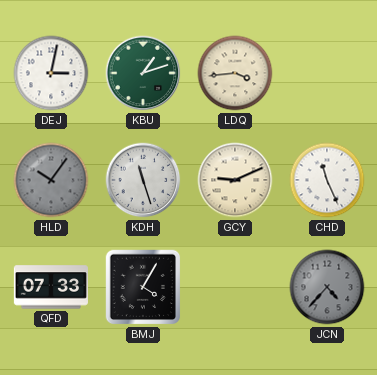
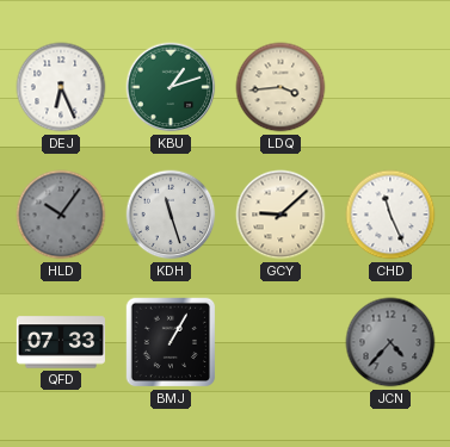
DEJ: 3:02 -> 6:26
GCY: 9:11 -> 9:08
BMJ: 4:05 -> 1:05
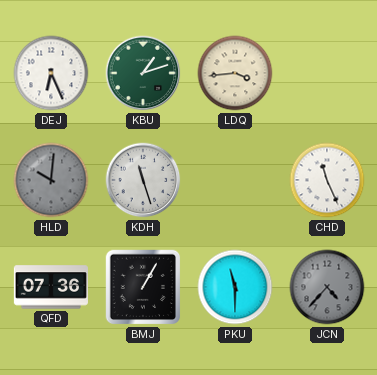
HLD: 10:06 -> 10:01
GCY: 9:08 -> none
QFD: 07:33 -> 07:36
PKU: none -> 11:30
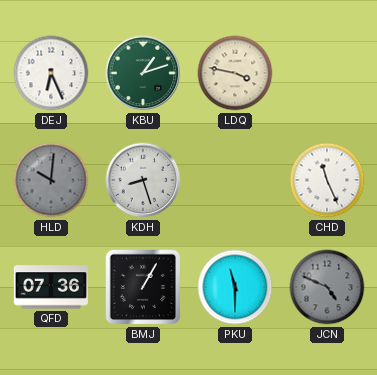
LDQ: 3:44 -> 3:47
KDH: 11:27 -> 8:27
JCN: 4:37 -> 4:49
